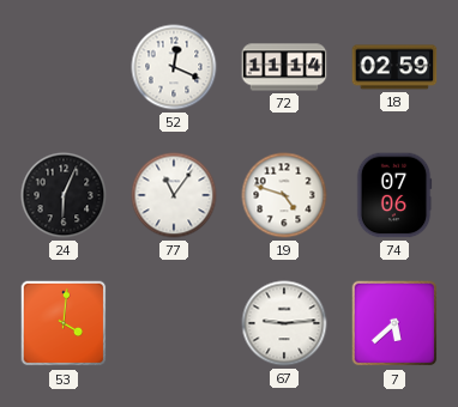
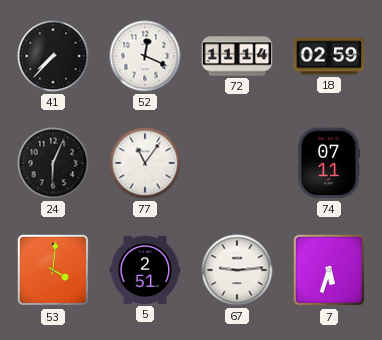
41: none -> 7:37
19: 4:48 -> none
74: 07:06 -> 07:11
5: none -> 2:51
7: 5:38 -> 5:33
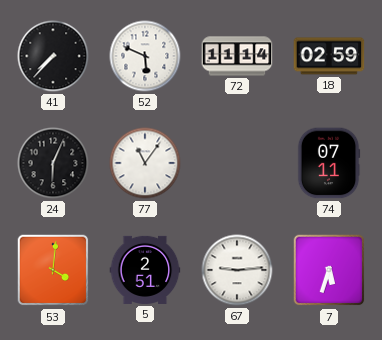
52: 12:19 -> 5:49
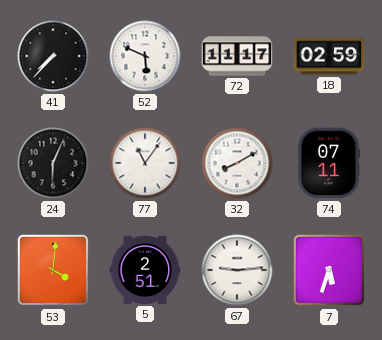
72: 11:14 -> 11:17
32: none -> 8:10
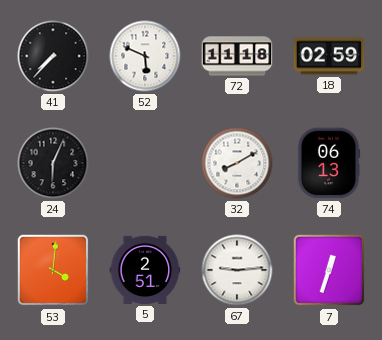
72: 11:17 -> 11:18
77: 11:06 -> none
74: 07:11 -> 06:13
7: 5:33 -> 12:33
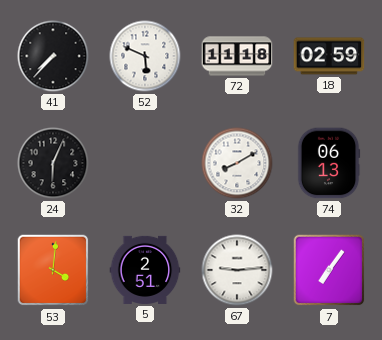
7: 12:33 -> 7:06
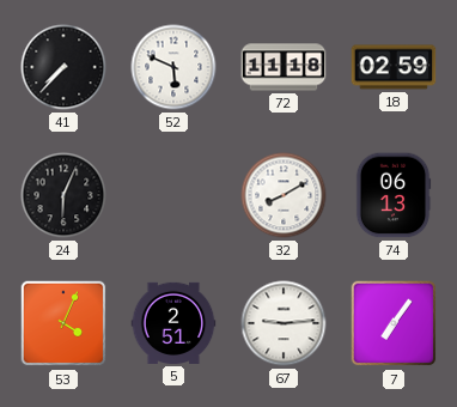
53: 4:01 -> 4:04
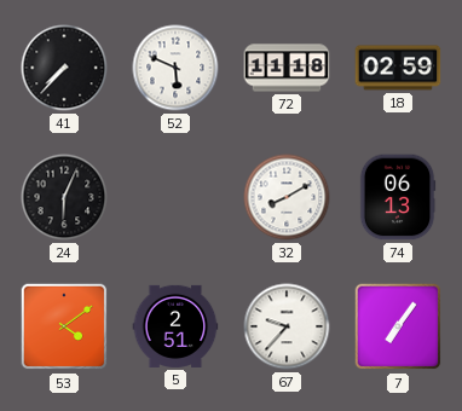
53: 4:04 -> 4:09
67: 9:14 -> 9:37
